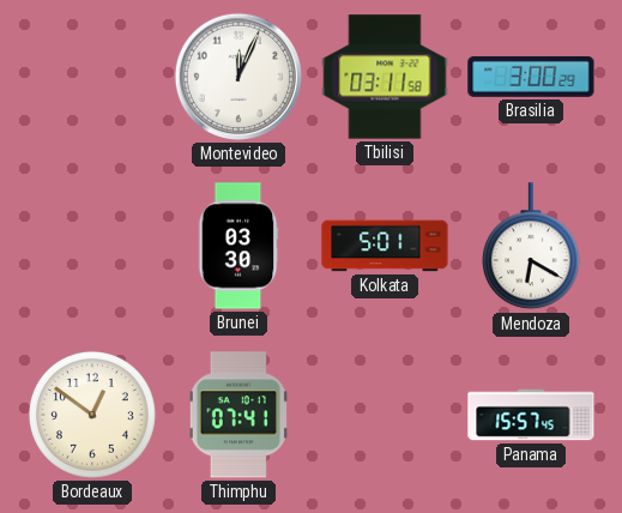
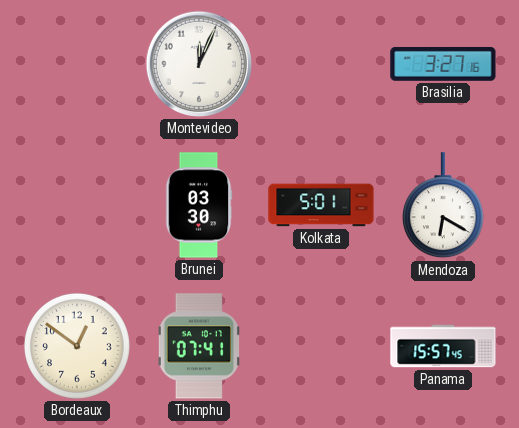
Tbilisi: 03:11 -> none
Brasilia: 3:00 -> 3:27
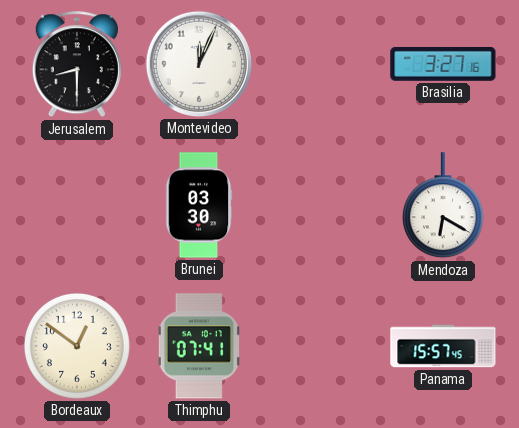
Jerusalem: none -> 8:30
Kolkata: 5:01 -> none
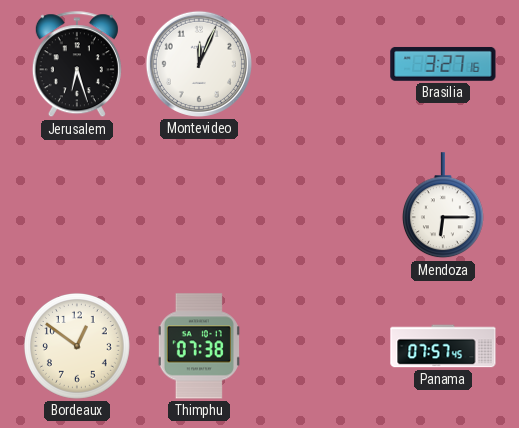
Jerusalem: 8:30 -> 6:27
Brunei: 03:30 -> none
Mendoza: 6:20 -> 6:15
Thimphu: 07:41 -> 07:38
Panama: 15:57 -> 07:57
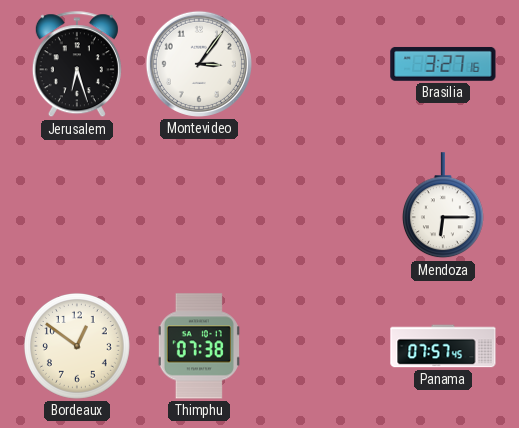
Montevideo: 12:04 -> 3:06
